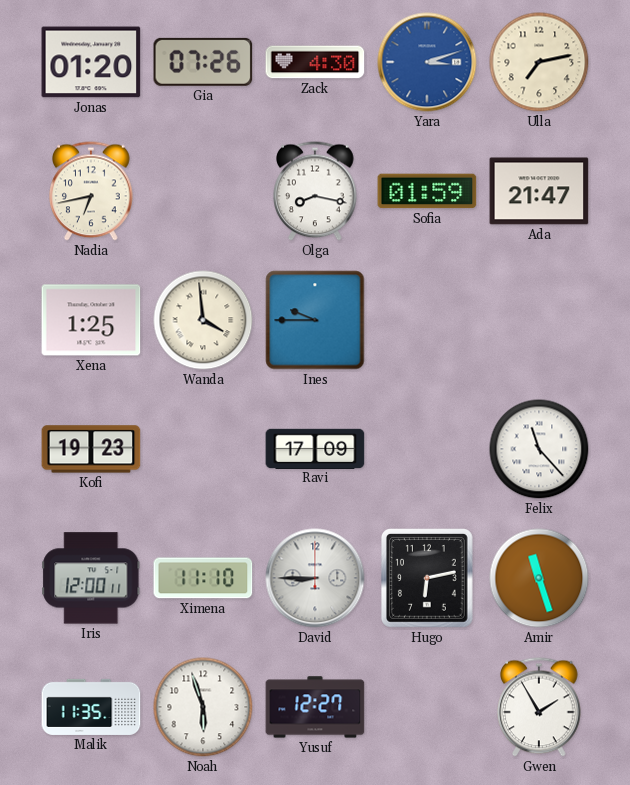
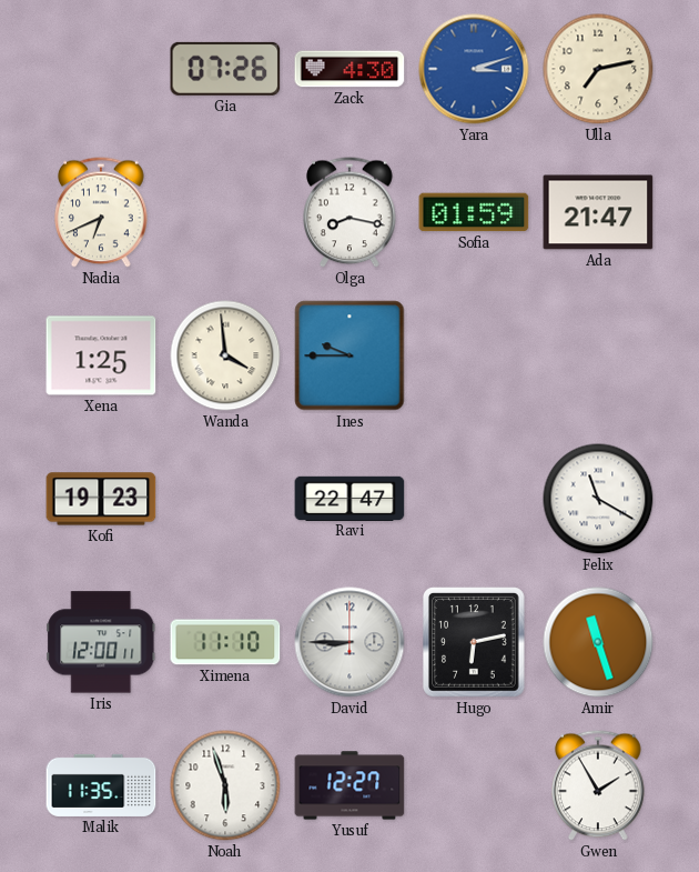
Jonas: 01:20 -> none
Nadia: 6:43 -> 6:41
Ravi: 17:09 -> 22:47
Felix: 11:23 -> 11:20
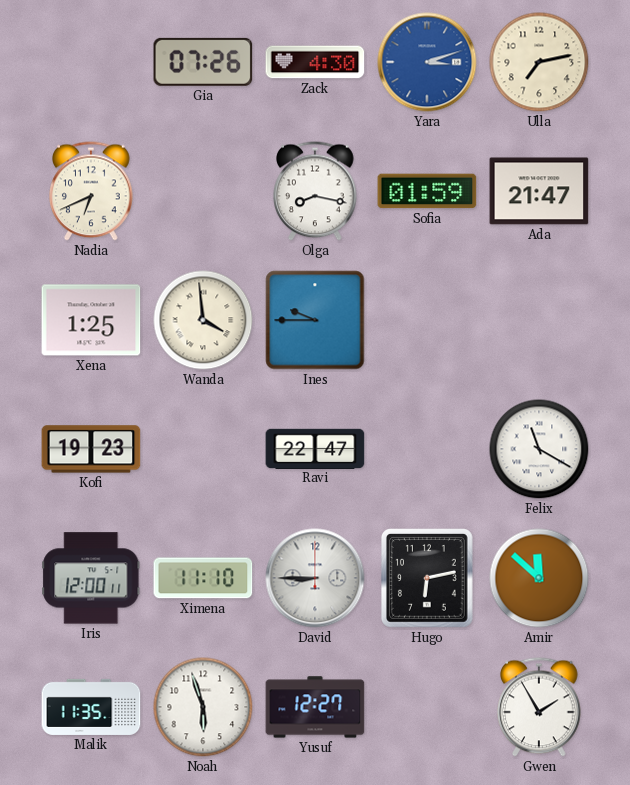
Amir: 11:27 -> 11:52
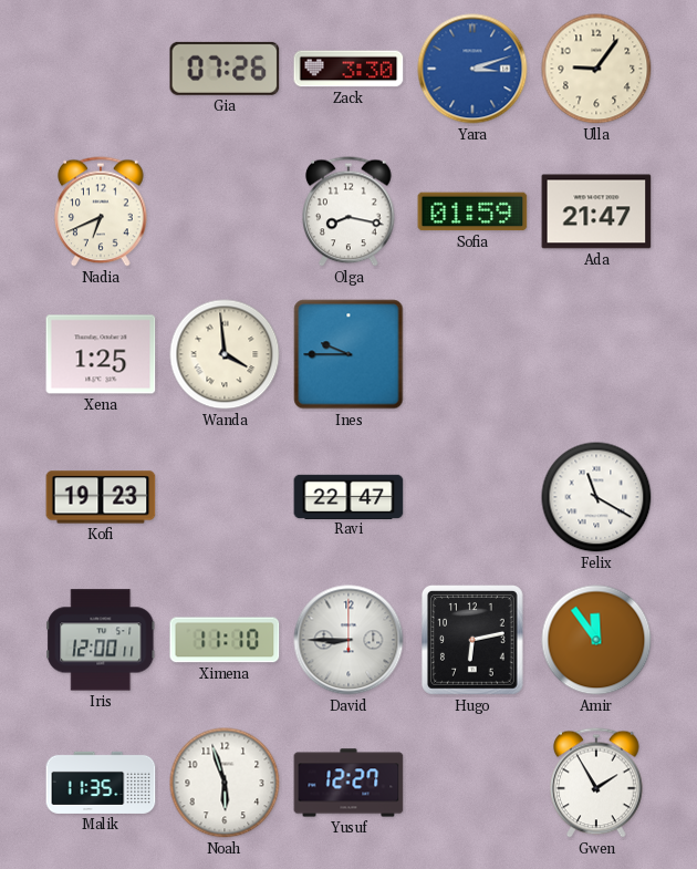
Zack: 4:30 -> 3:30
Ulla: 7:13 -> 9:06
Amir: 11:52 -> 11:54
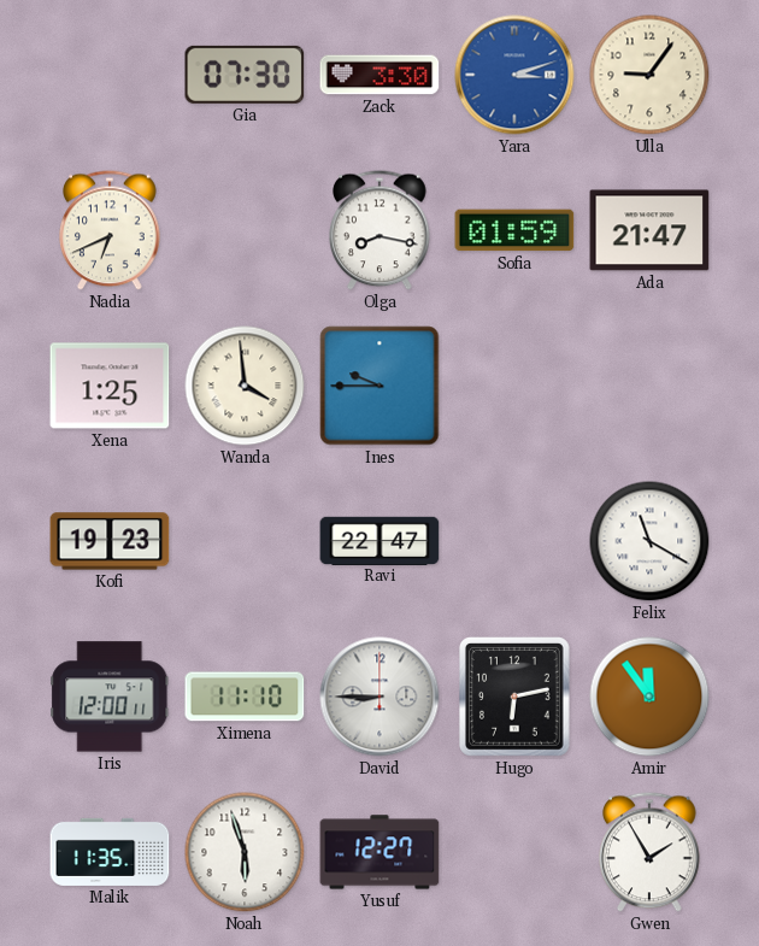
Gia: 07:26 -> 07:30
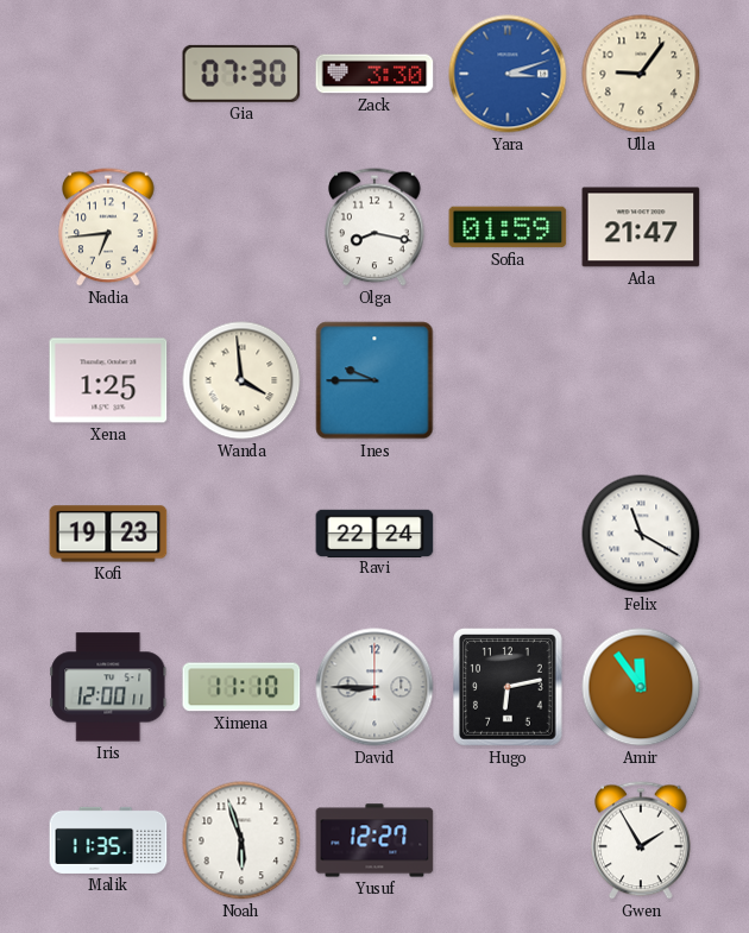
Nadia: 6:41 -> 6:44
Ravi: 22:47 -> 22:24
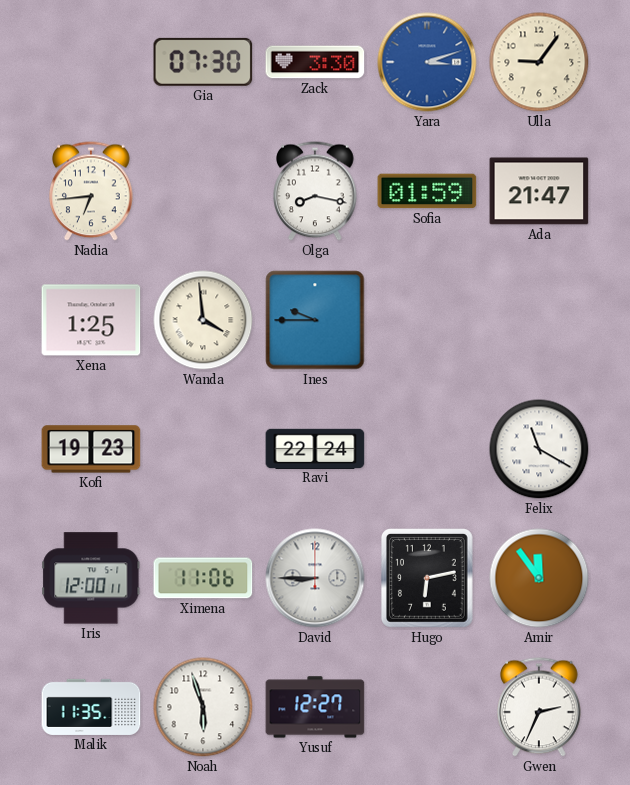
Ximena: 11:10 -> 11:06
Gwen: 1:55 -> 2:34
